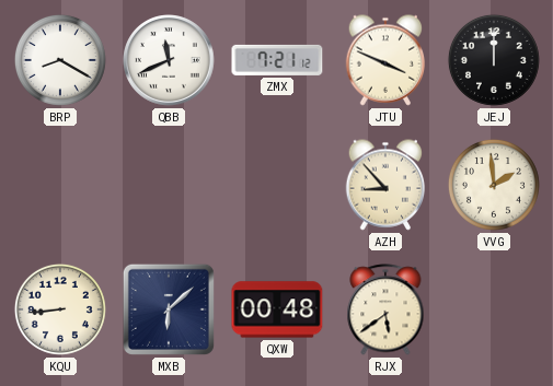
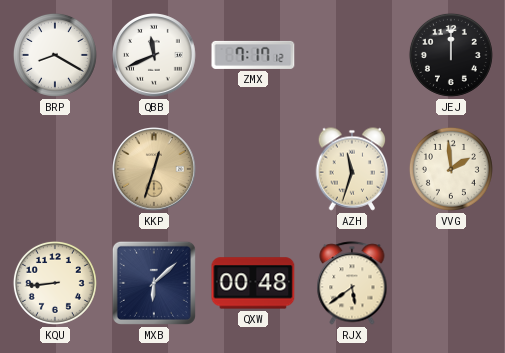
ZMX: 7:21 -> 7:17
JTU: 3:49 -> none
KKP: none -> 12:33
AZH: 8:53 -> 11:33
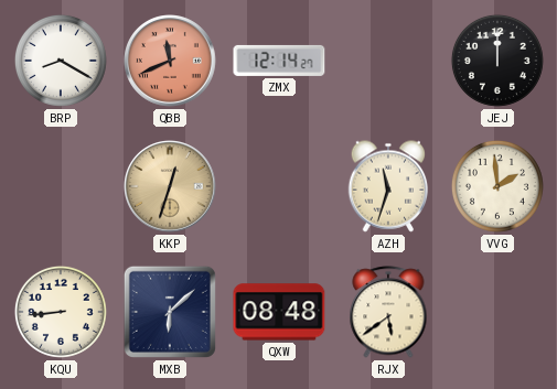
QBB dial: white -> salmon
ZMX: 7:17 -> 12:14
QXW: 00:48 -> 08:48
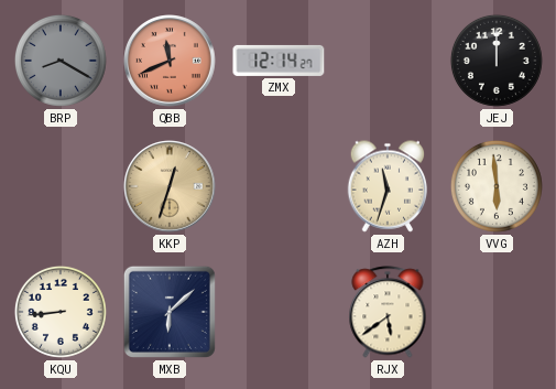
BRP dial: white -> grey
VVG: 1:59 -> 5:59
QXW: 08:48 -> none
